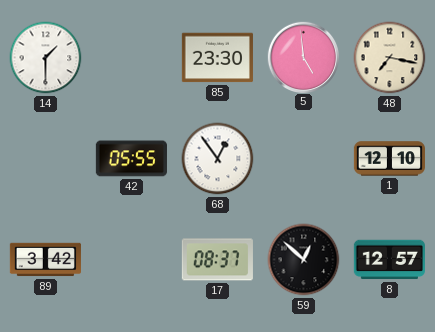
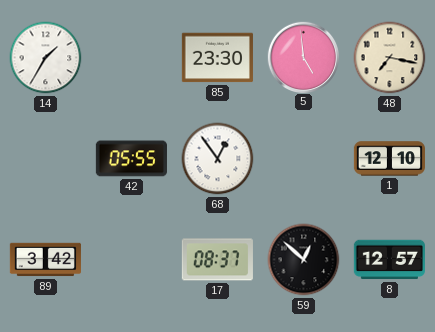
14: 1:30 -> 1:35
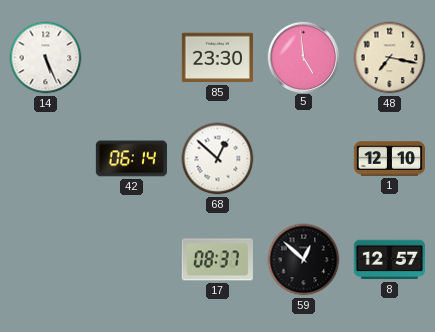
14: 1:35 -> 5:26
42: 05:55 -> 06:14
68: 12:54 -> 12:52
89: 3:42 -> none
